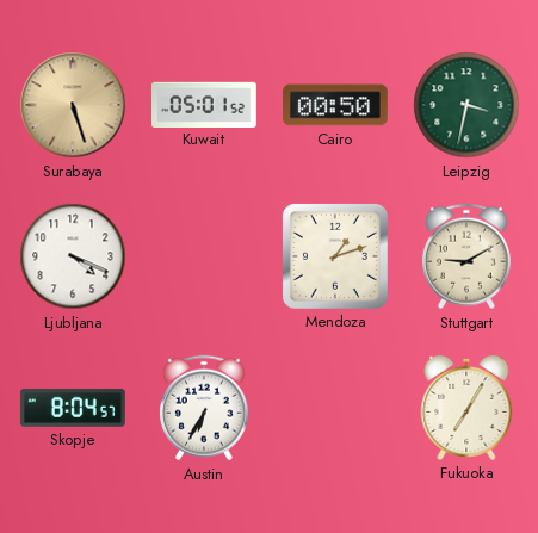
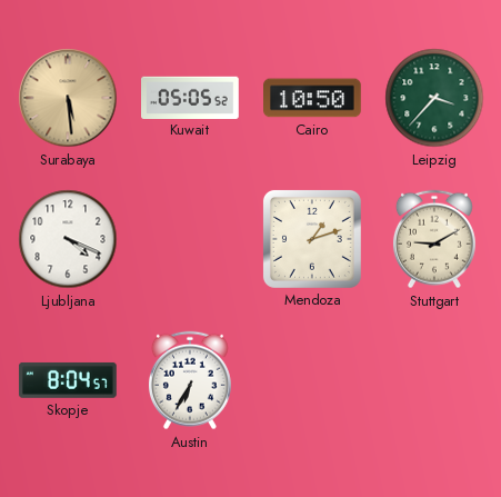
Surabaya: 5:27 -> 5:29
Kuwait: 05:01 -> 05:05
Cairo: 00:50 -> 10:50
Leipzig: 3:32 -> 3:37
Fukuoka: 7:05 -> none
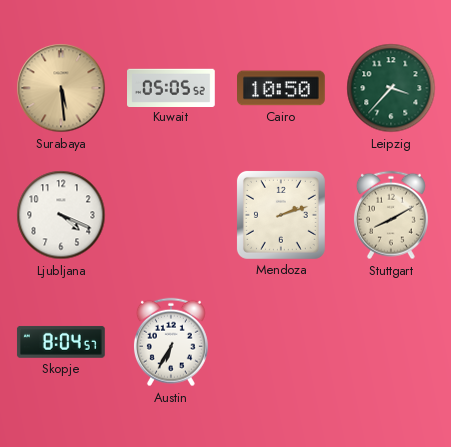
Mendoza: 1:12 -> 2:12
Stuttgart: 9:10 -> 8:10
